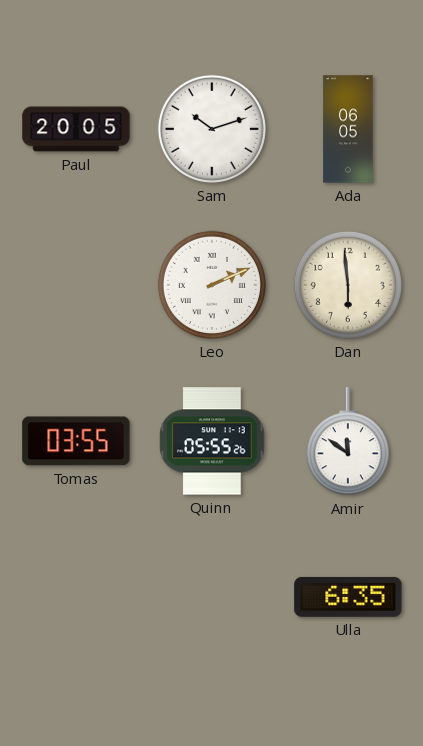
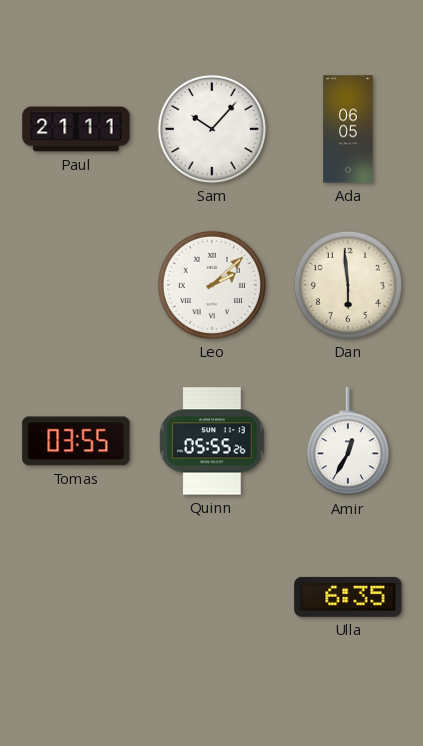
Paul: 20:05 -> 21:11
Sam: 10:12 -> 10:07
Leo: 2:11 -> 2:08
Amir: 11:51 -> 12:35
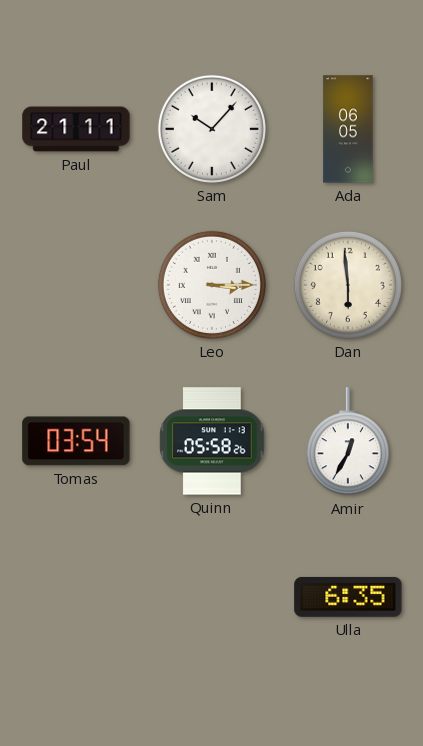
Leo: 2:08 -> 3:15
Tomas: 03:55 -> 03:54
Quinn: 05:55 -> 05:58
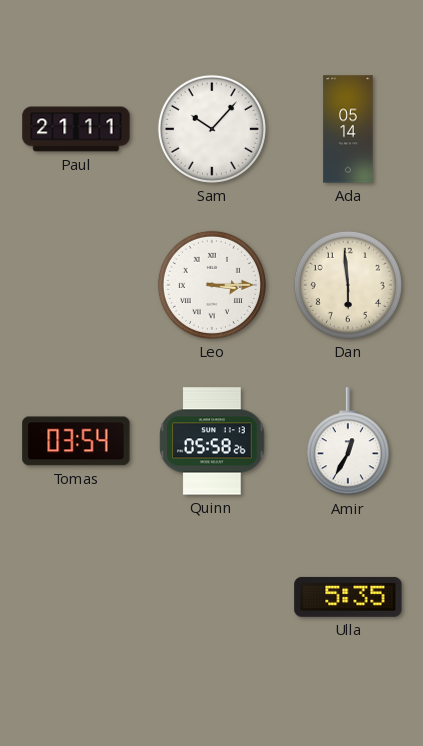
Ada: 06:05 -> 05:14
Ulla: 6:35 -> 5:35
